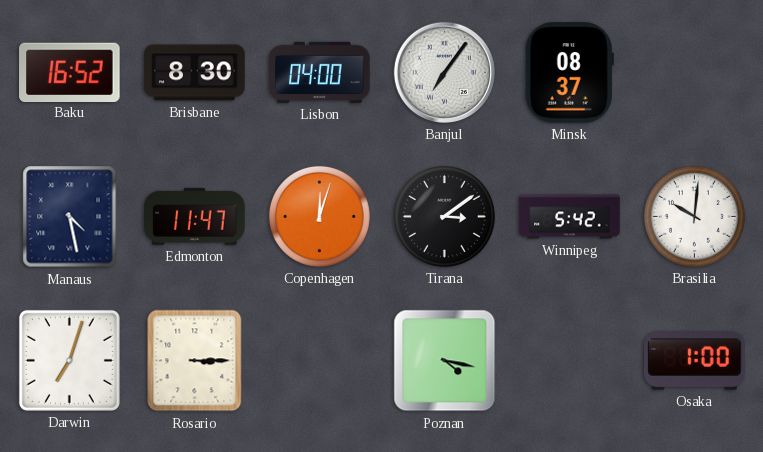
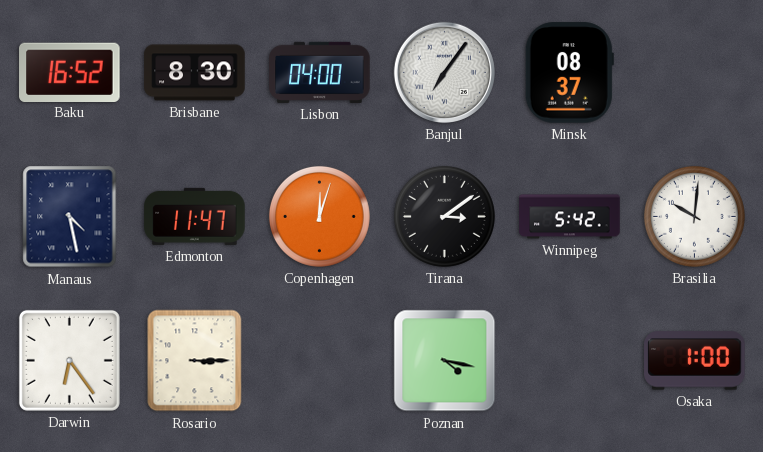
Darwin: 7:03 -> 6:24
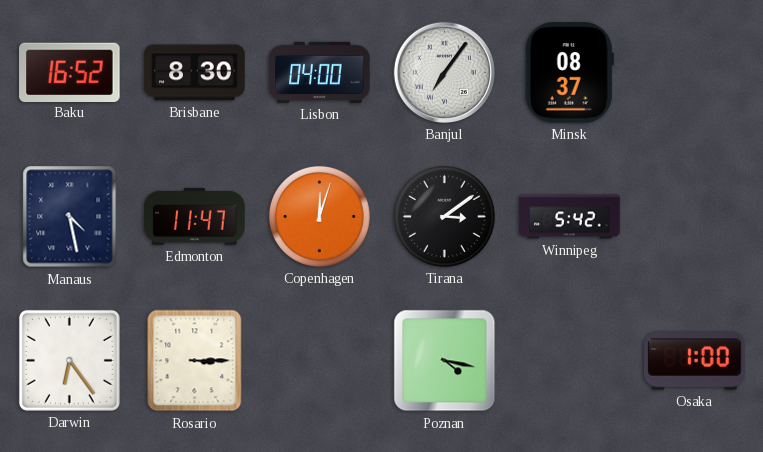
Brasilia: 10:01 -> none
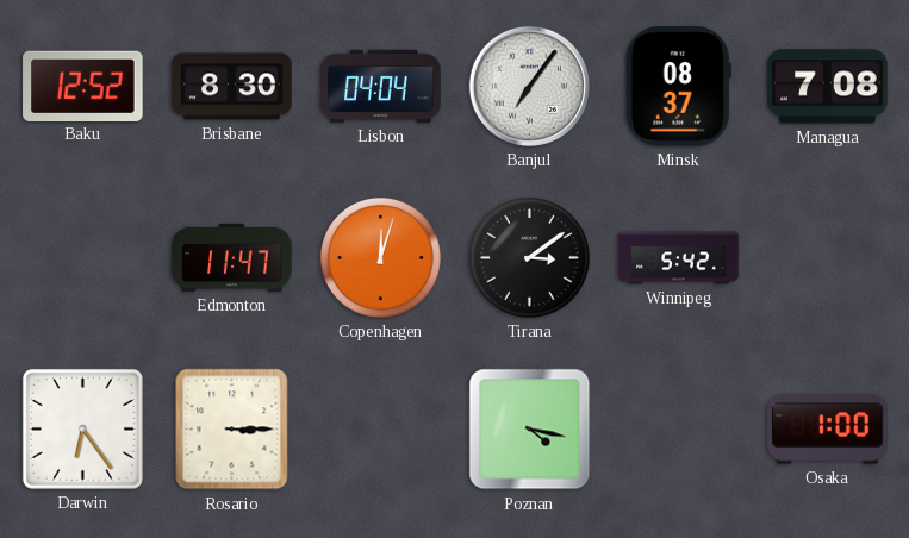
Baku: 16:52 -> 12:52
Lisbon: 04:00 -> 04:04
Managua: none -> 7:08
Manaus: 4:28 -> none
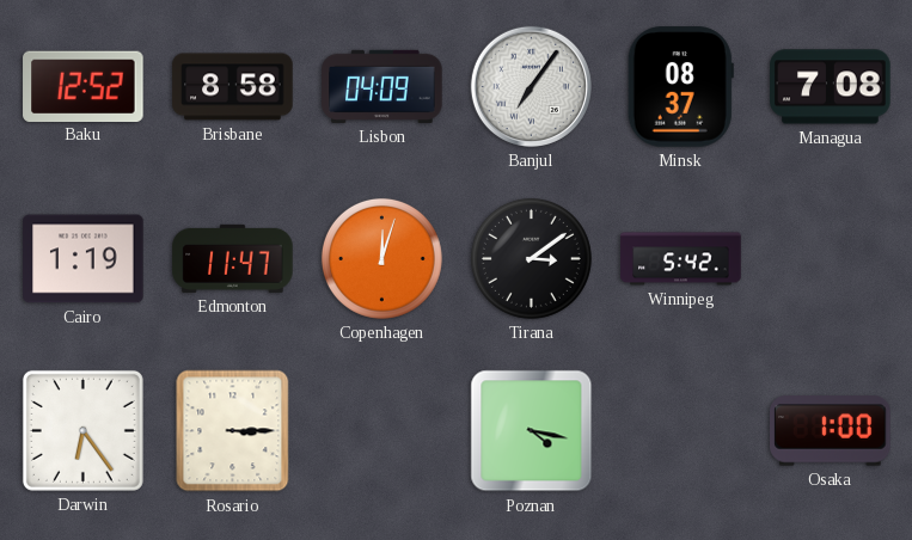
Brisbane: 8:30 -> 8:58
Lisbon: 04:04 -> 04:09
Cairo: none -> 1:19
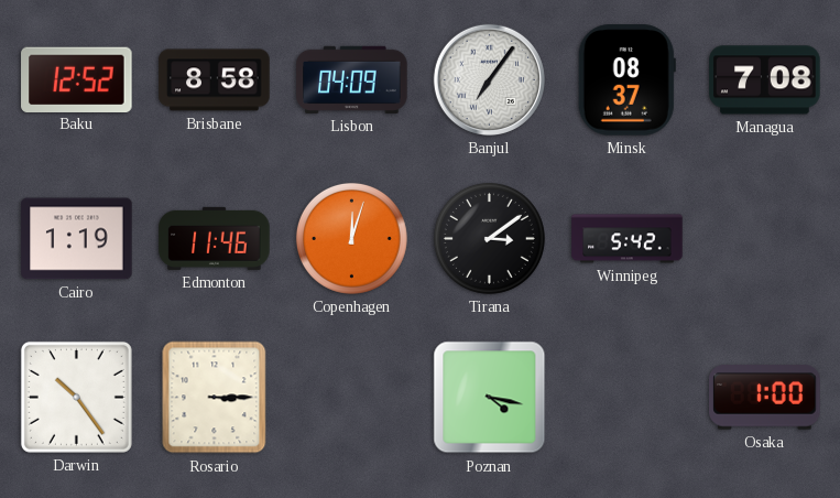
Edmonton: 11:47 -> 11:46
Darwin: 6:24 -> 10:24
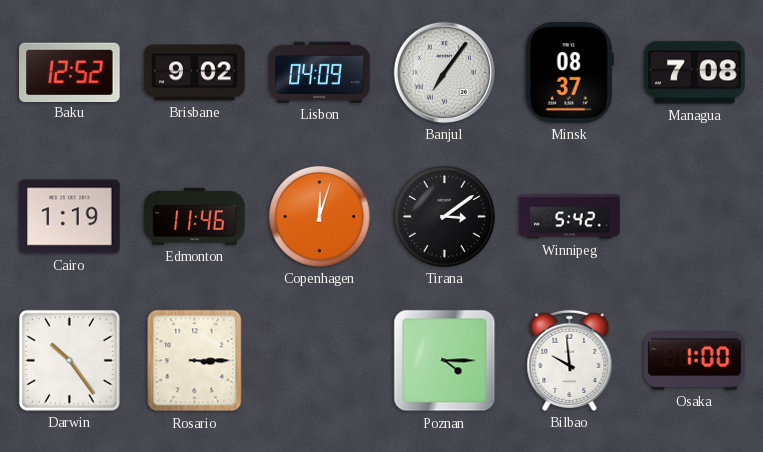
Brisbane: 8:58 -> 9:02
Poznan: 4:17 -> 4:15
Bilbao: none -> 9:59
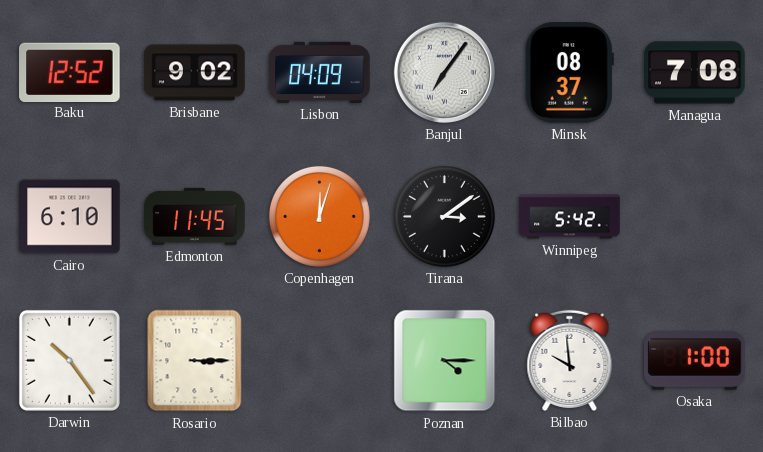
Cairo: 1:19 -> 6:10
Edmonton: 11:46 -> 11:45
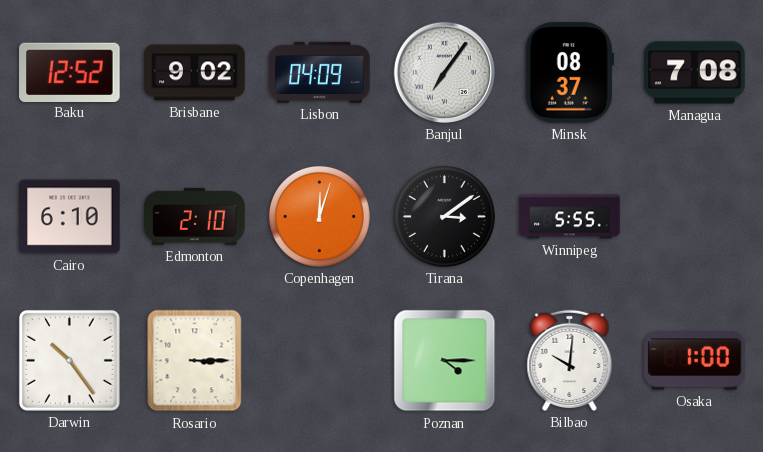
Edmonton: 11:45 -> 2:10
Winnipeg: 5:42 -> 5:55
Bilbao: 9:59 -> 10:01
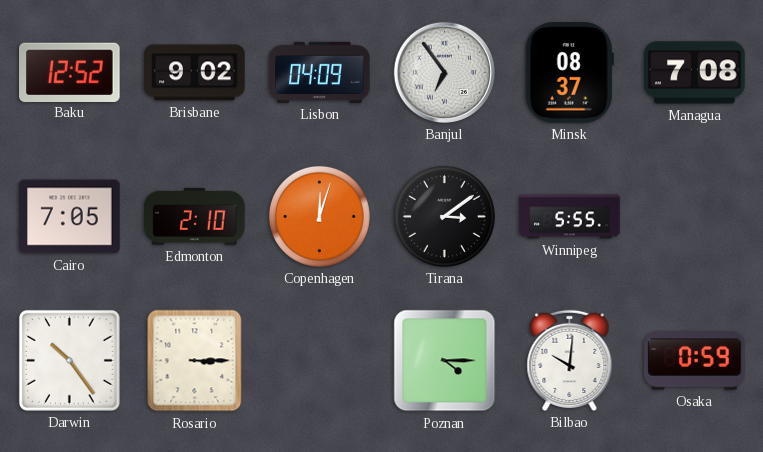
Banjul: 7:06 -> 6:54
Cairo: 6:10 -> 7:05
Osaka: 1:00 -> 0:59
